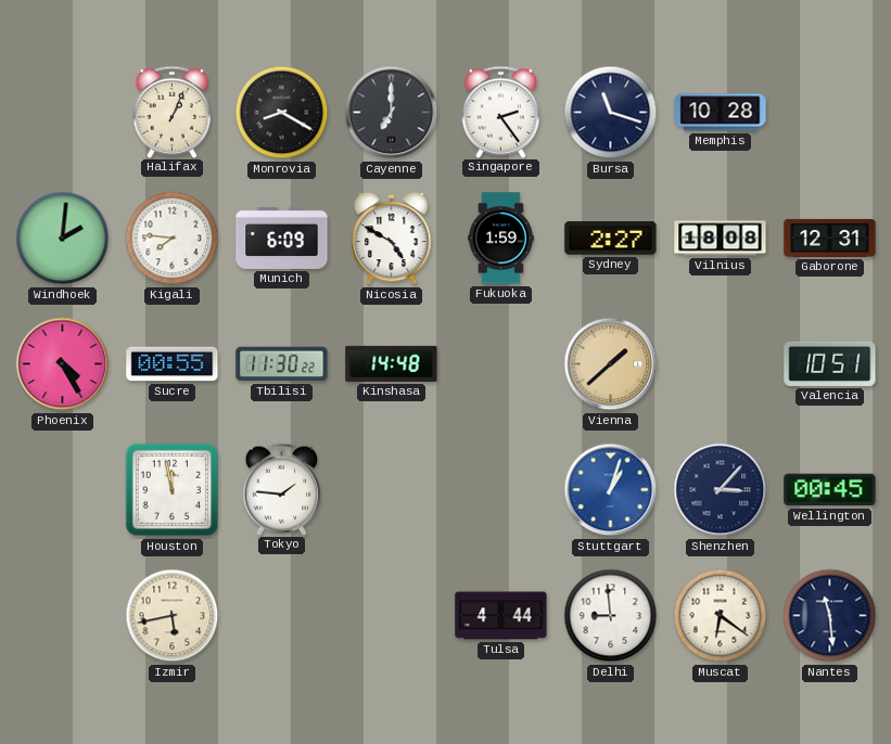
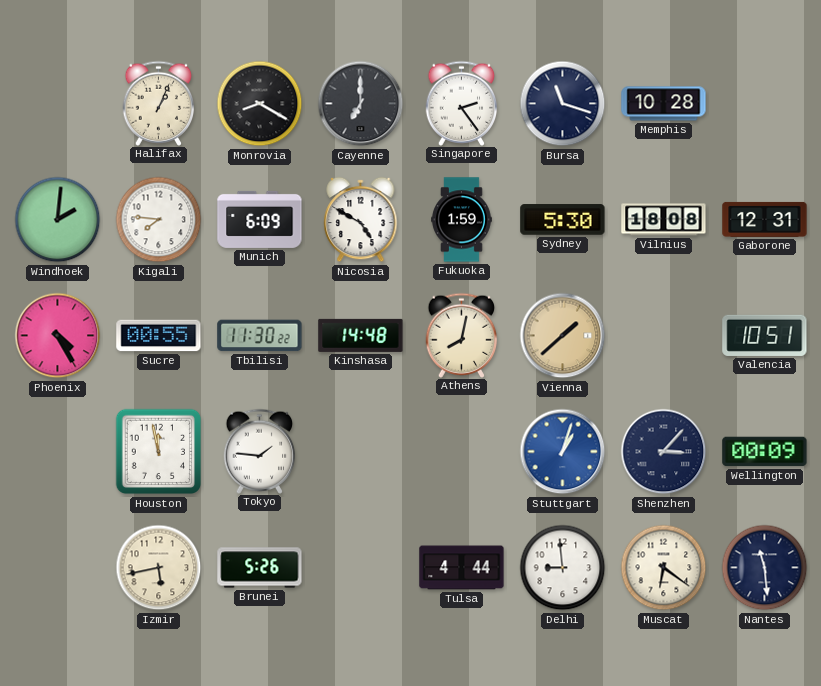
Sydney: 2:27 -> 5:30
Athens: none -> 8:02
Wellington: 00:45 -> 00:09
Brunei: none -> 5:26
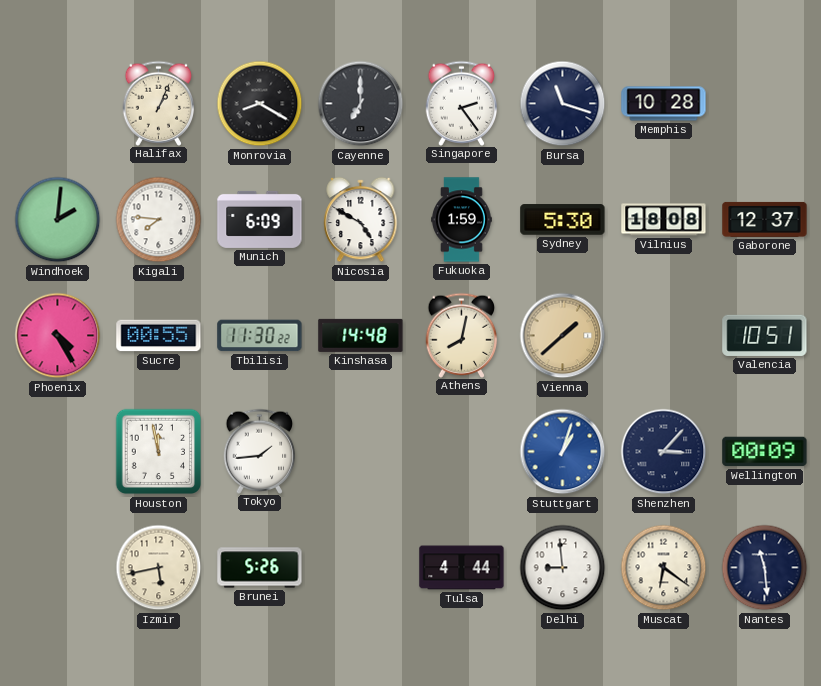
Gaborone: 12:31 -> 12:37
Tokyo: 1:46 -> 1:44
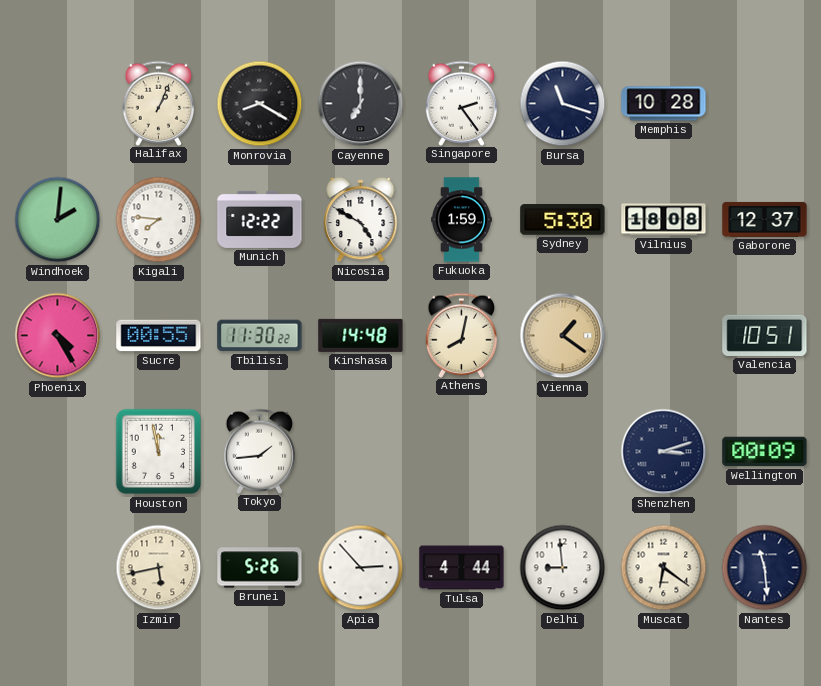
Munich: 6:09 -> 12:22
Vienna: 1:38 -> 1:21
Stuttgart: 1:03 -> none
Shenzhen: 3:07 -> 3:12
Apia: none -> 2:53
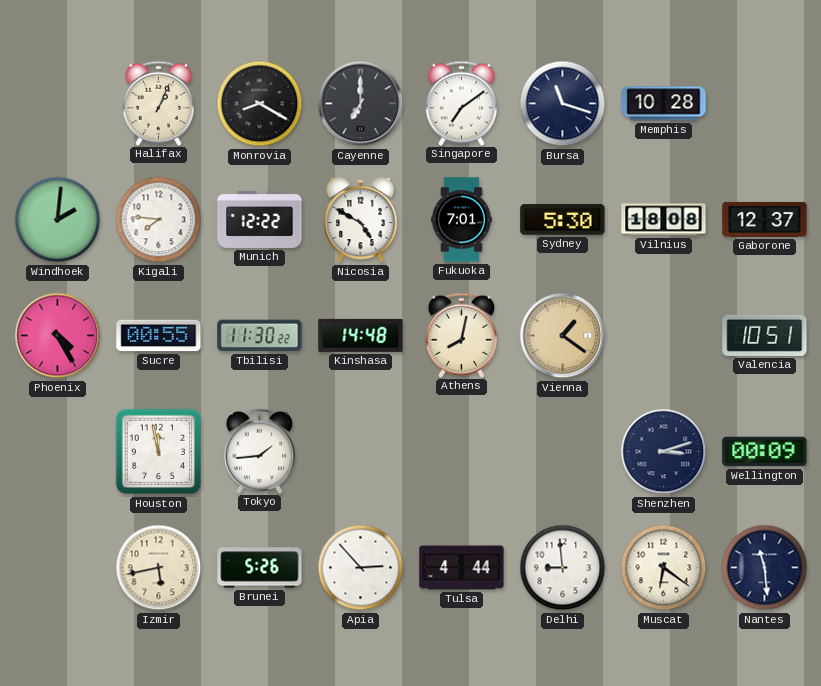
Singapore: 2:24 -> 7:09
Fukuoka: 1:59 -> 7:01
